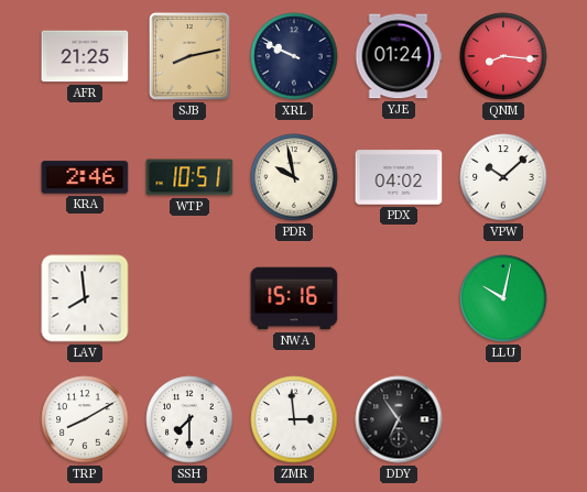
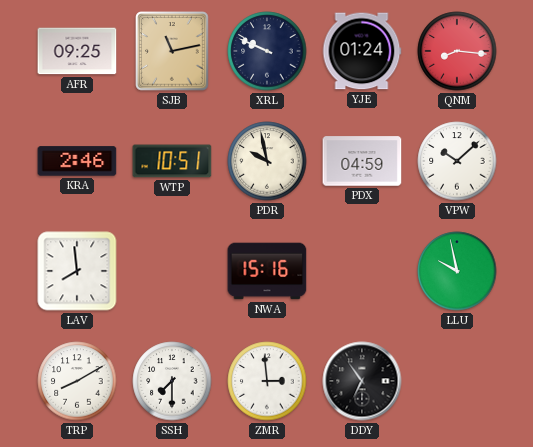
AFR: 21:25 -> 09:25
SJB: 8:13 -> 11:13
PDX: 04:02 -> 04:59
LLU: 10:02 -> 9:58
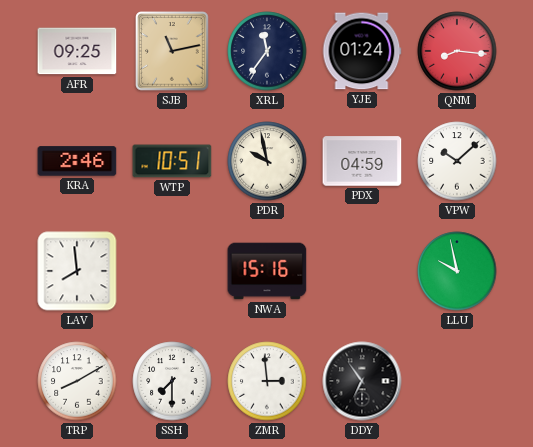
XRL: 9:49 -> 11:36
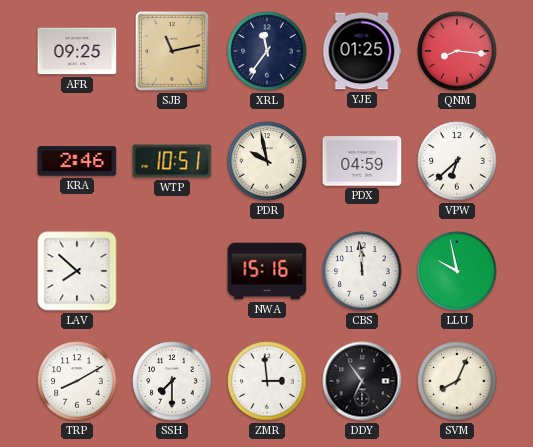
YJE: 01:24 -> 01:25
VPW: 10:08 -> 6:38
LAV: 7:59 -> 7:52
CBS: none -> 11:59
SVM: none -> 8:04
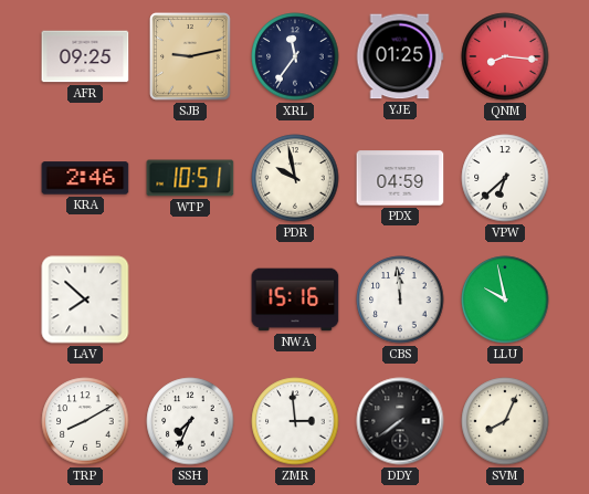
SJB: 11:13 -> 9:13
SSH: 7:30 -> 7:34
DDY: 6:54 -> 7:39
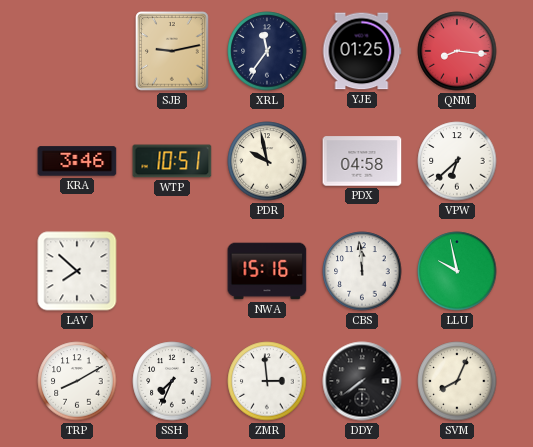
AFR: 09:25 -> none
KRA: 2:46 -> 3:46
PDX: 04:59 -> 04:58
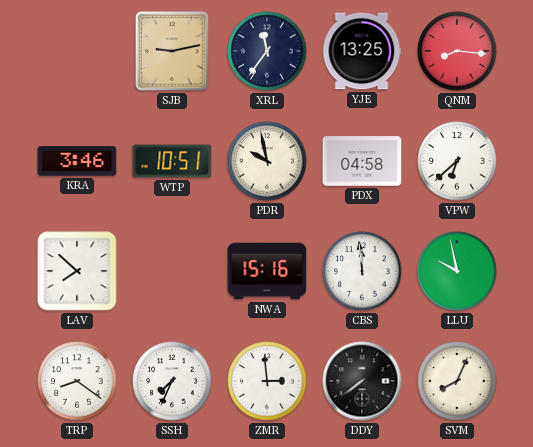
YJE: 01:25 -> 13:25
TRP: 8:10 -> 8:21
